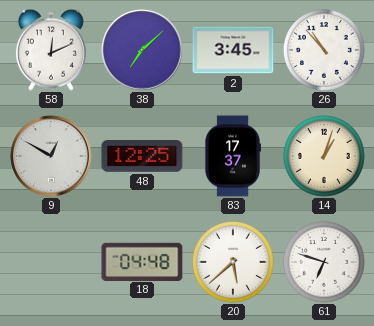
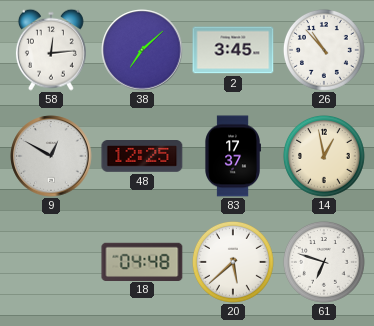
58: 12:11 -> 12:14
14: 1:03 -> 12:58
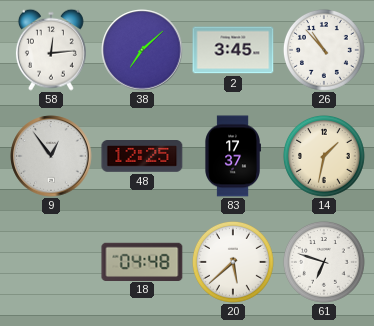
9: 12:50 -> 12:54
14: 12:58 -> 1:32
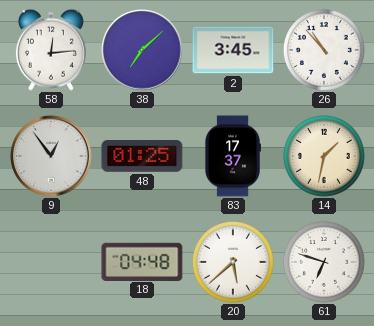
48: 12:25 -> 01:25
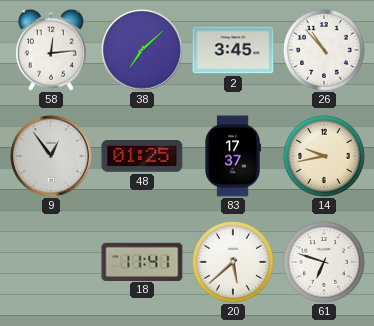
14: 1:32 -> 9:43
18: 04:48 -> 11:41
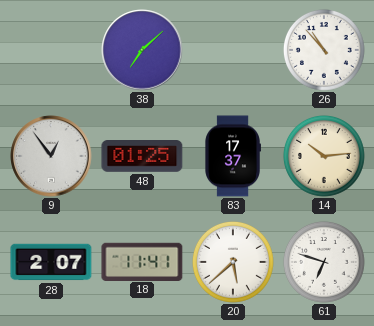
58: 12:14 -> none
2: 3:45 -> none
14: 9:43 -> 10:14
28: none -> 2:07
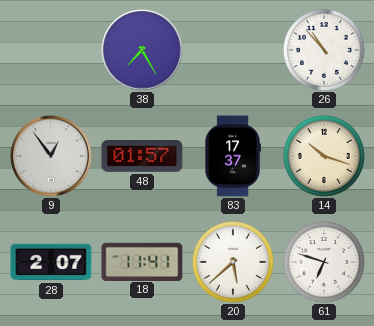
38: 7:08 -> 7:25
48: 01:25 -> 01:57
14: 10:14 -> 10:18
